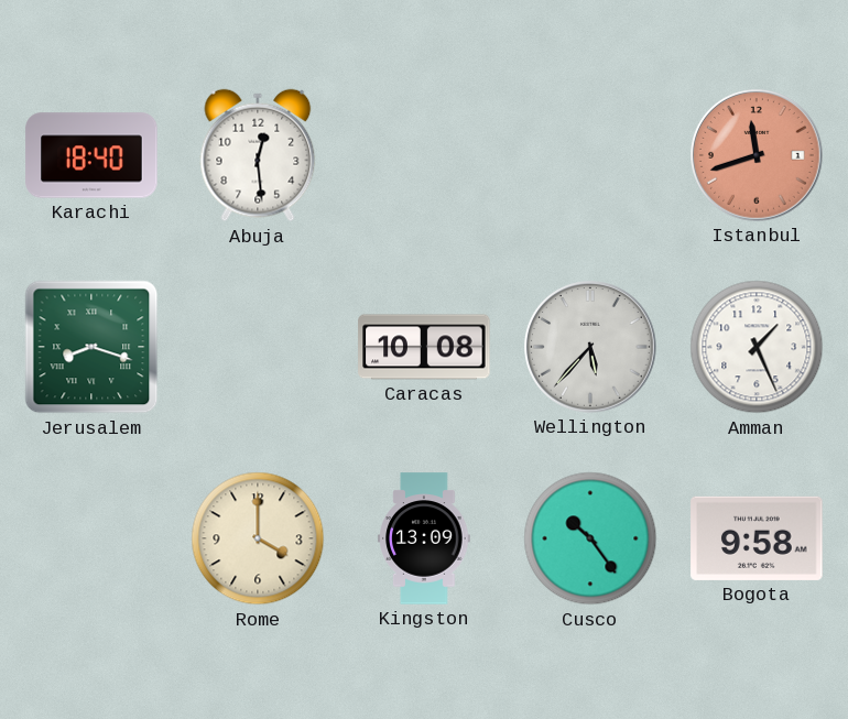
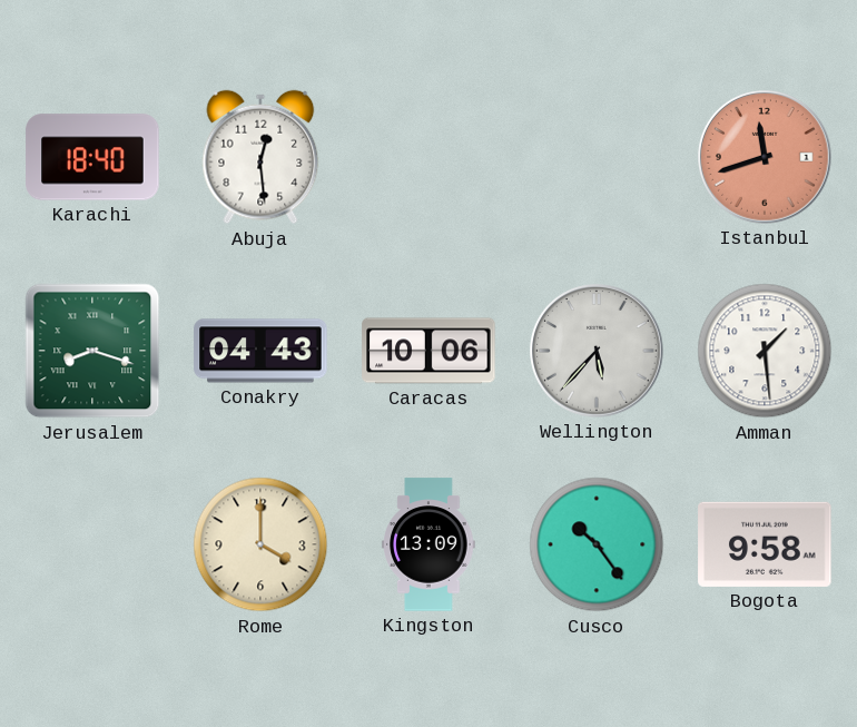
Conakry: none -> 04:43
Caracas: 10:08 -> 10:06
Amman: 1:26 -> 1:29
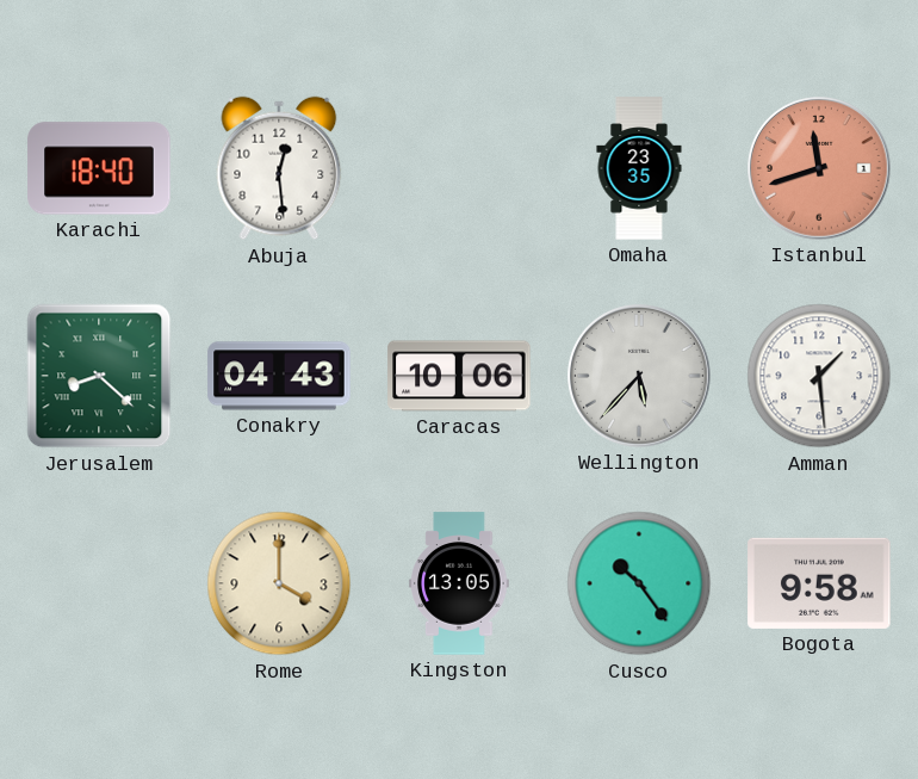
Omaha: none -> 23:35
Jerusalem: 8:18 -> 8:22
Kingston: 13:09 -> 13:05
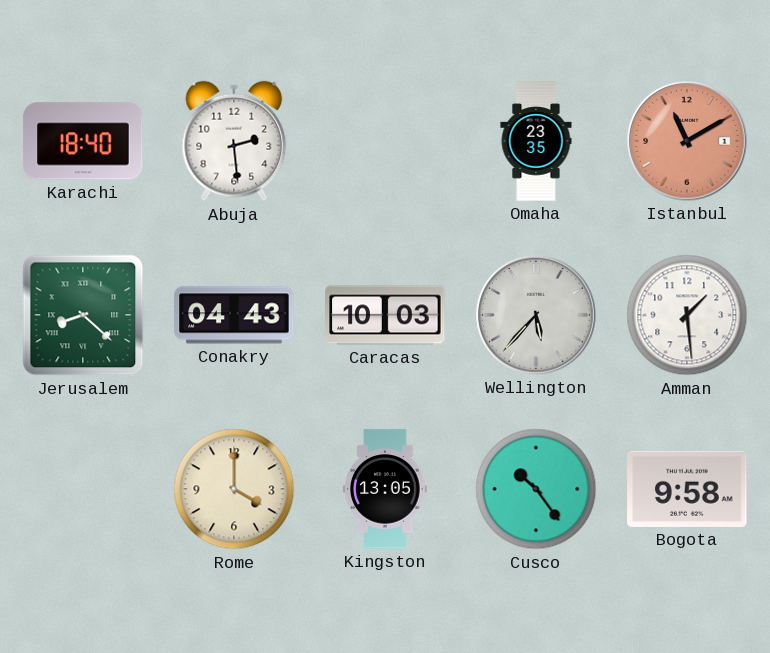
Abuja: 12:29 -> 2:29
Istanbul: 11:42 -> 11:10
Caracas: 10:06 -> 10:03
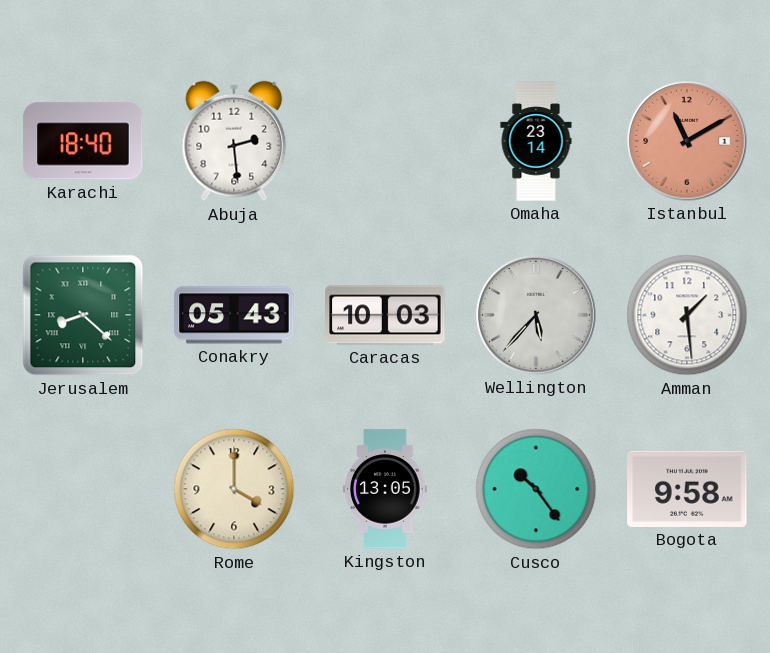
Omaha: 23:35 -> 23:14
Conakry: 04:43 -> 05:43
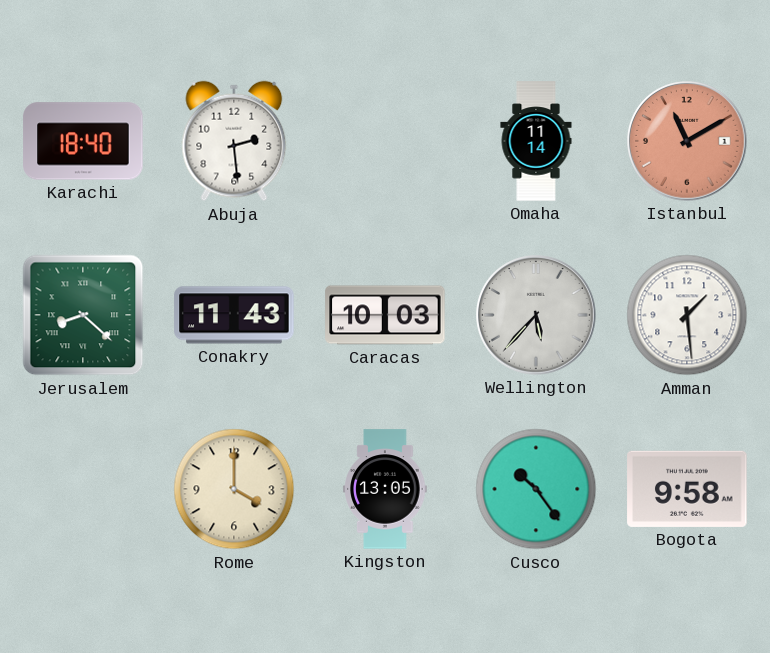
Omaha: 23:14 -> 11:14
Conakry: 05:43 -> 11:43
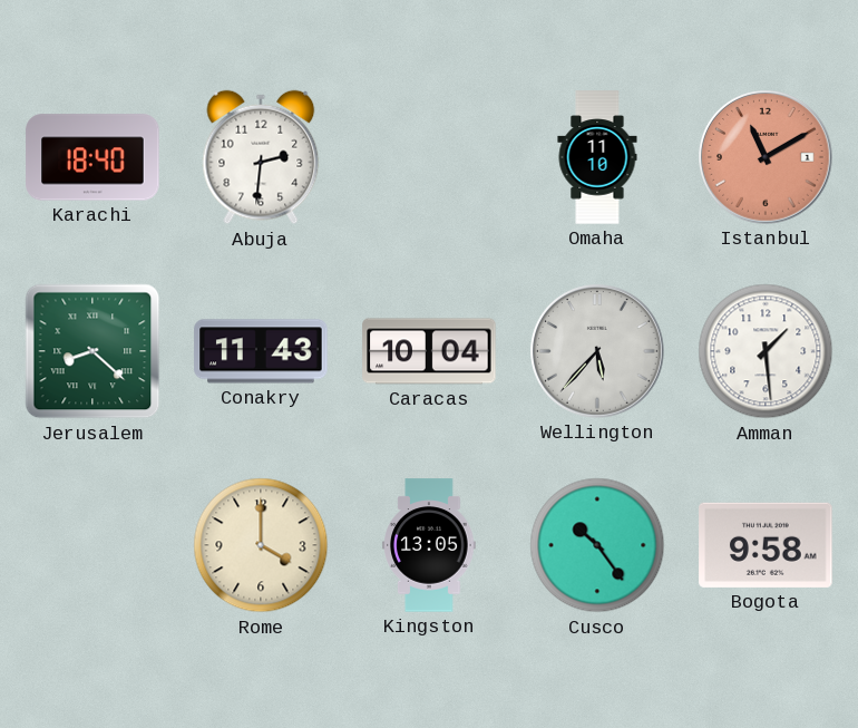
Abuja: 2:29 -> 2:31
Omaha: 11:14 -> 11:10
Caracas: 10:03 -> 10:04
